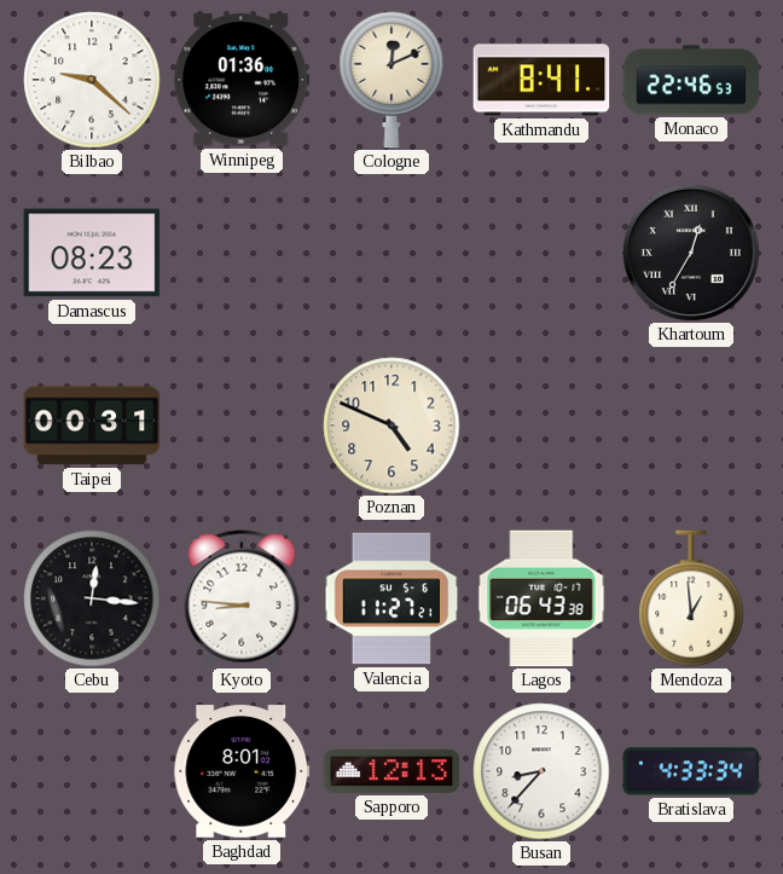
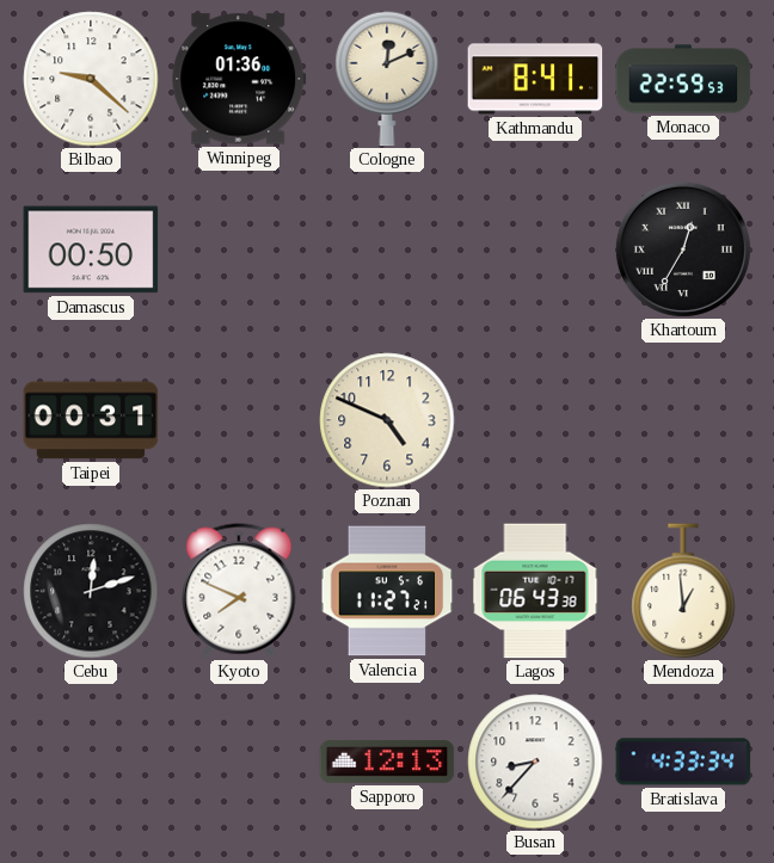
Monaco: 22:46 -> 22:59
Damascus: 08:23 -> 00:50
Cebu: 12:16 -> 12:12
Kyoto: 8:46 -> 7:49
Baghdad: 8:01 -> none
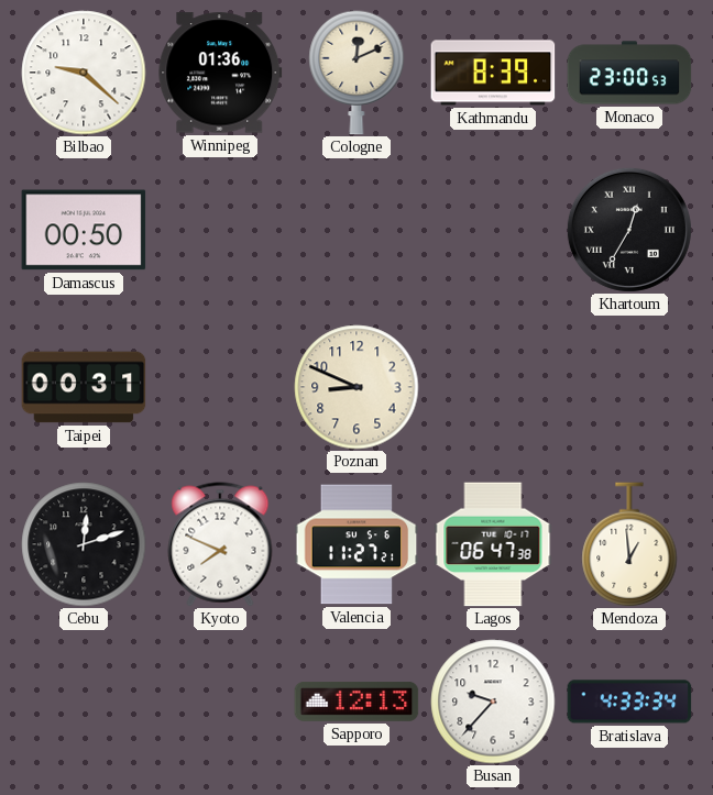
Kathmandu: 8:41 -> 8:39
Monaco: 22:59 -> 23:00
Poznan: 4:49 -> 8:49
Lagos: 06:43 -> 06:47
Busan: 8:37 -> 9:37
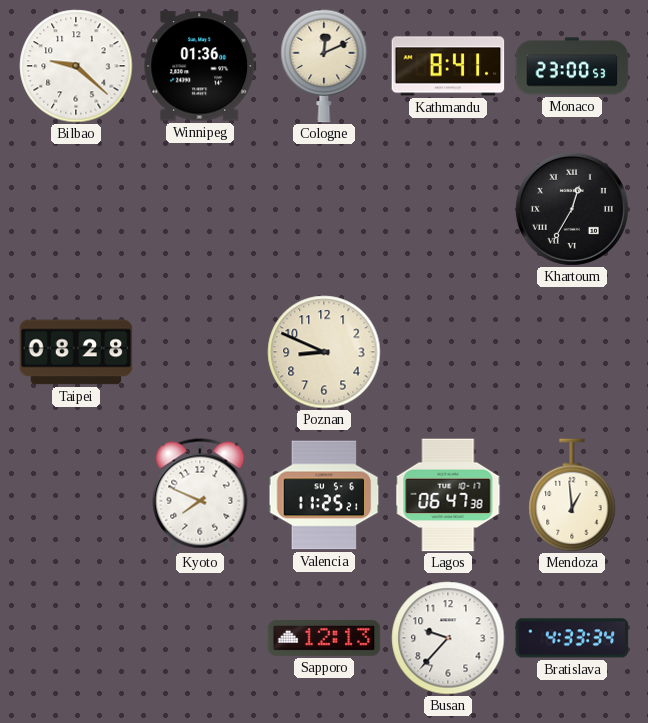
Kathmandu: 8:39 -> 8:41
Damascus: 00:50 -> none
Taipei: 00:31 -> 08:28
Cebu: 12:12 -> none
Valencia: 11:27 -> 11:25
